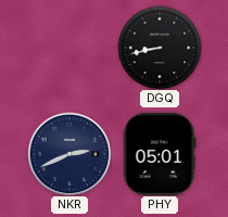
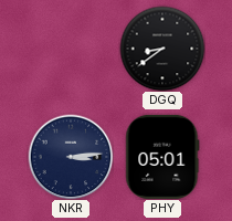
DGQ: 8:43 -> 8:39
NKR: 2:41 -> 3:14
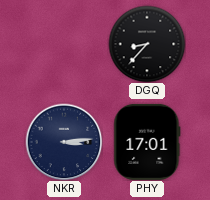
DGQ: 8:39 -> 8:37
PHY: 05:01 -> 17:01
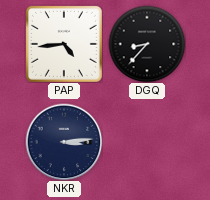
PAP: none -> 4:44
PHY: 17:01 -> none
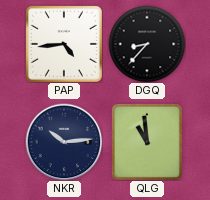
NKR: 3:14 -> 10:14
QLG: none -> 10:59
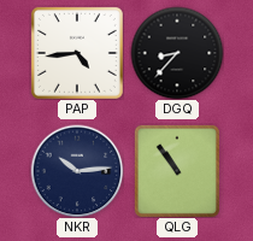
QLG: 10:59 -> 10:54
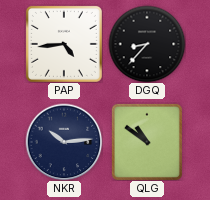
QLG: 10:54 -> 10:51
